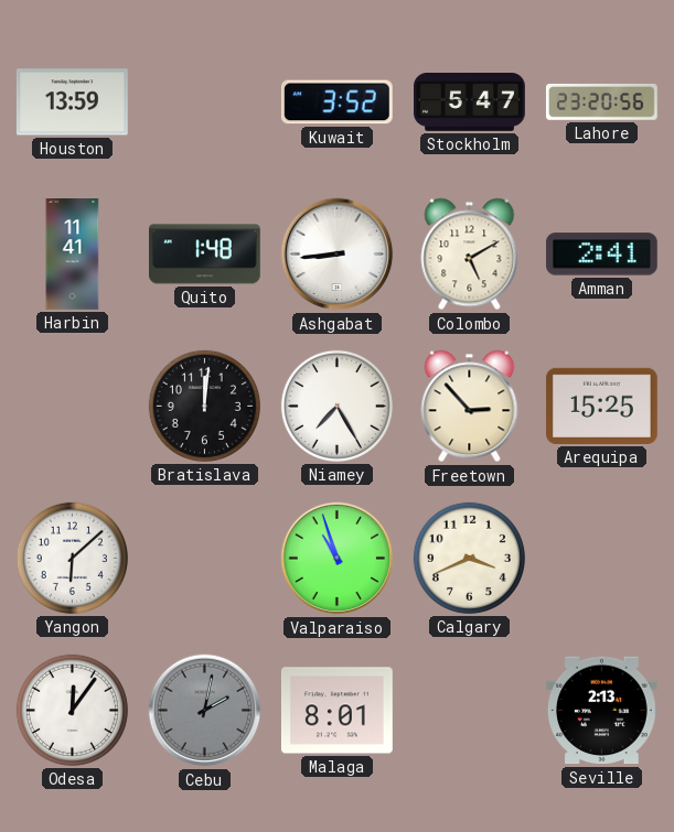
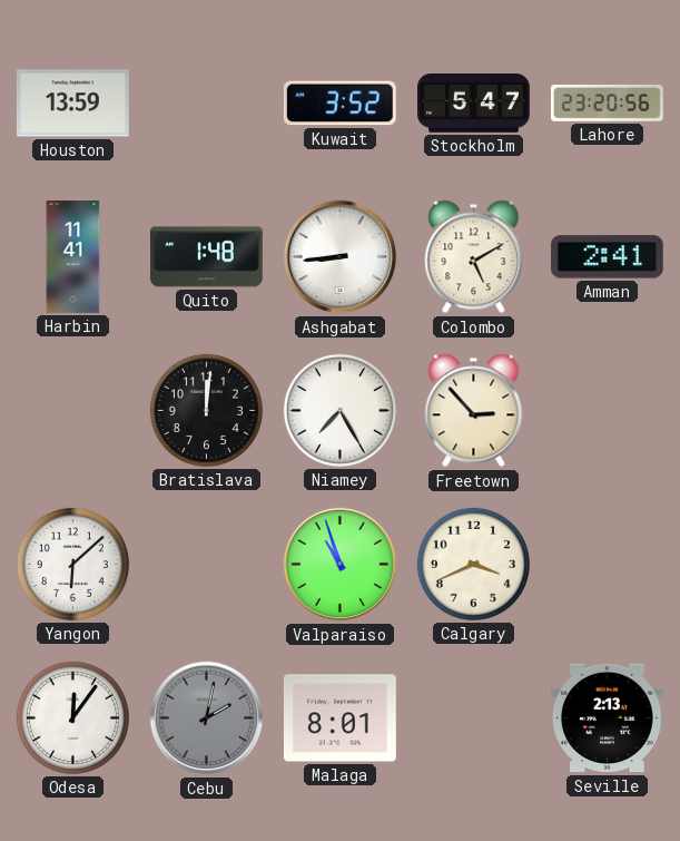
Arequipa: 15:25 -> none
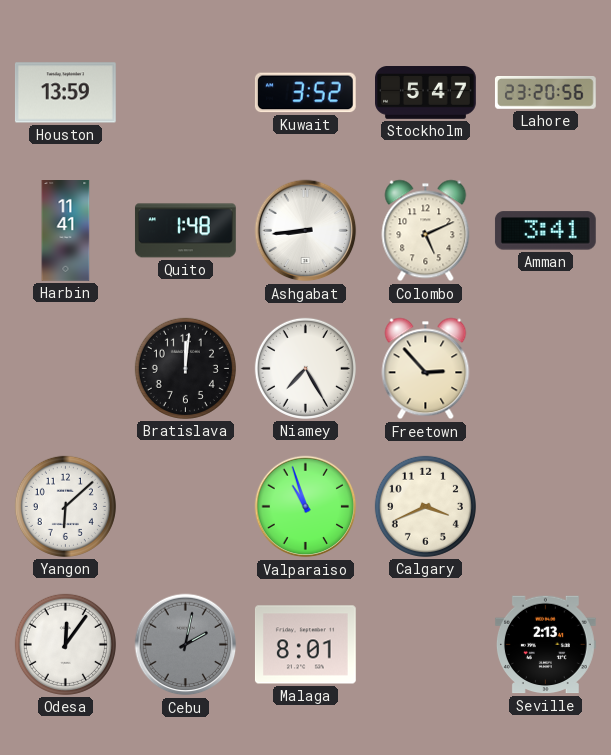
Colombo: 5:10 -> 5:11
Amman: 2:41 -> 3:41
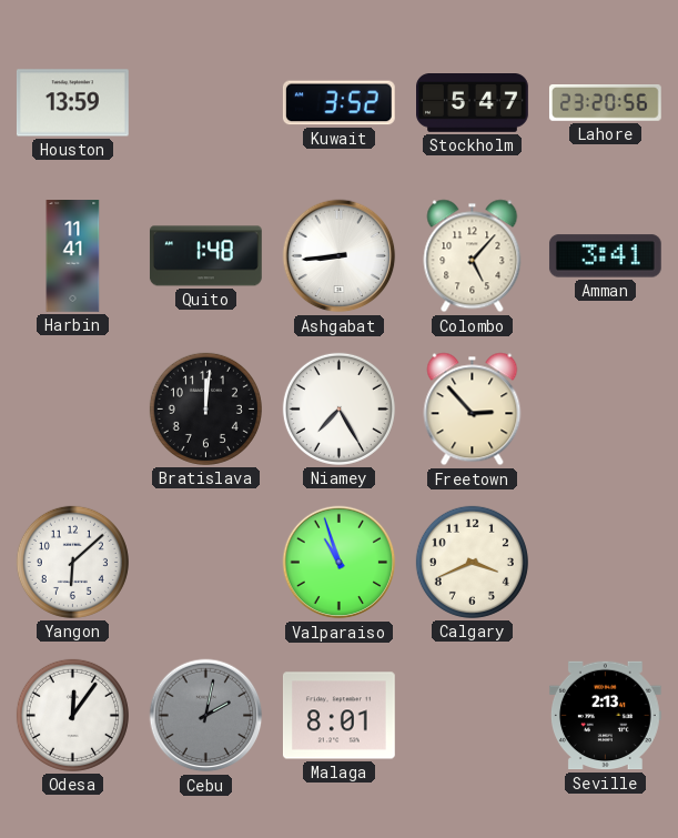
Colombo: 5:11 -> 5:07
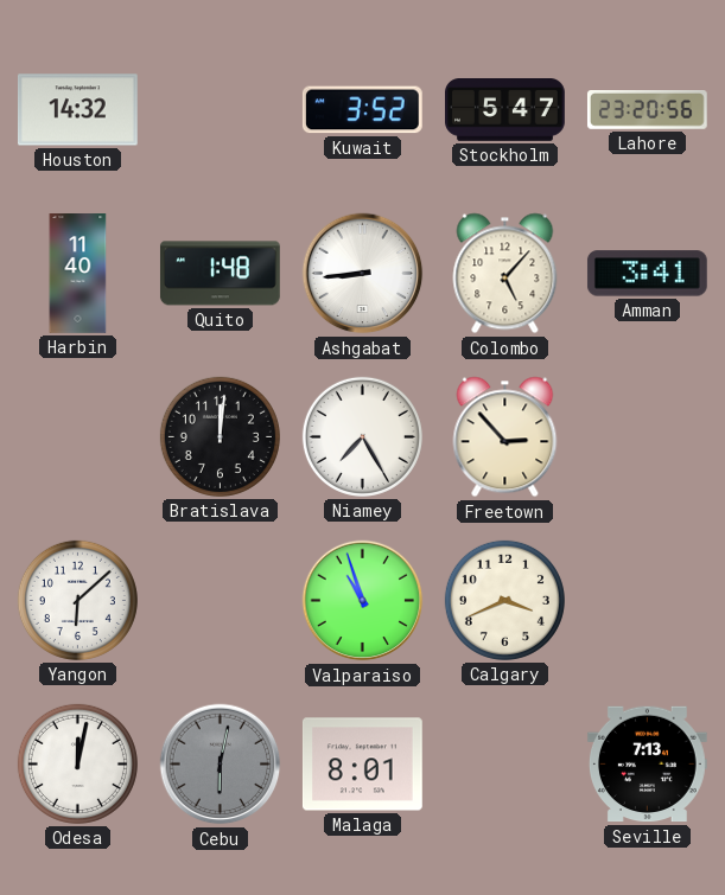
Houston: 13:59 -> 14:32
Harbin: 11:41 -> 11:40
Odesa: 12:06 -> 12:02
Cebu: 2:02 -> 6:02
Seville: 2:13 -> 7:13
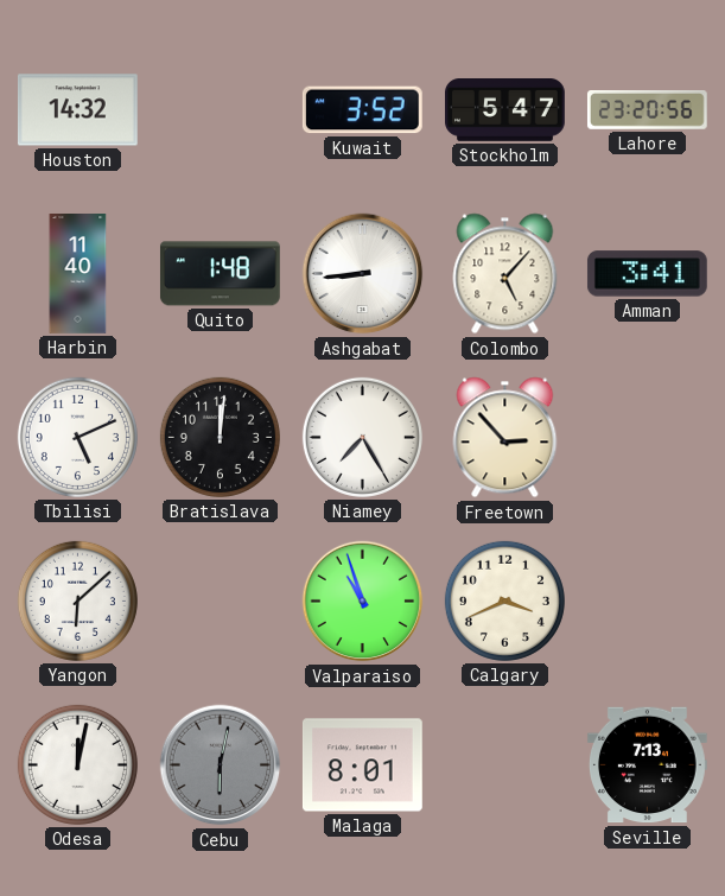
Tbilisi: none -> 5:11
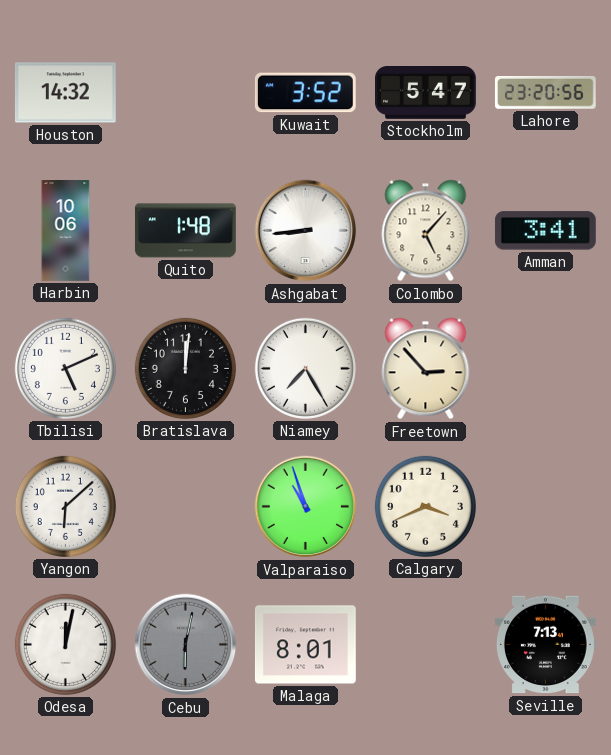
Harbin: 11:40 -> 10:06
